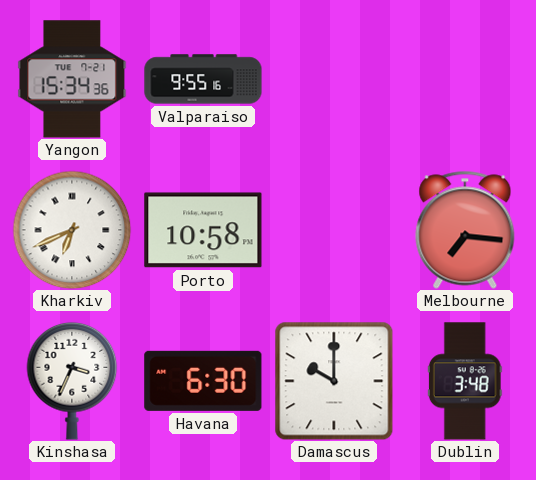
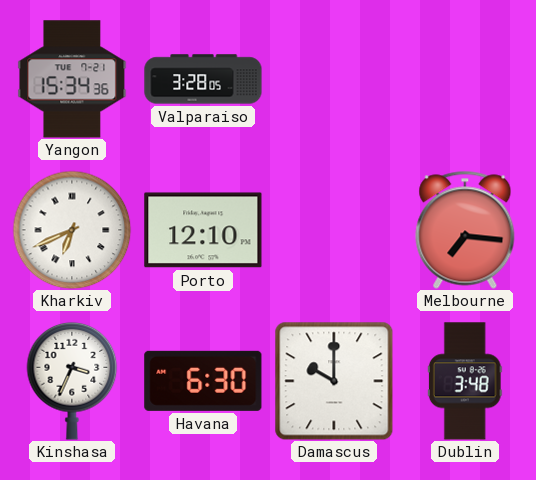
Valparaiso: 9:55 -> 3:28
Porto: 10:58 -> 12:10
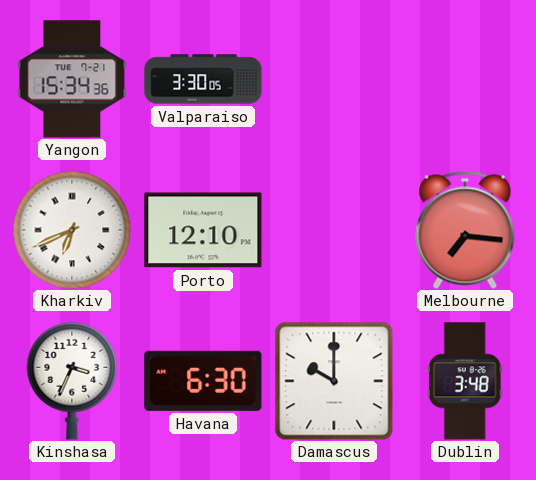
Valparaiso: 3:28 -> 3:30
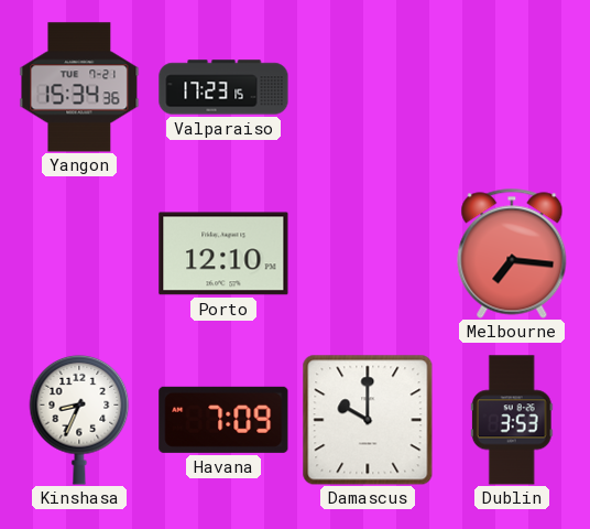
Valparaiso: 3:30 -> 17:23
Kharkiv: 6:41 -> none
Kinshasa: 3:34 -> 8:34
Havana: 6:30 -> 7:09
Dublin: 3:48 -> 3:53
